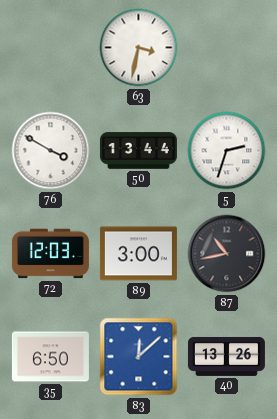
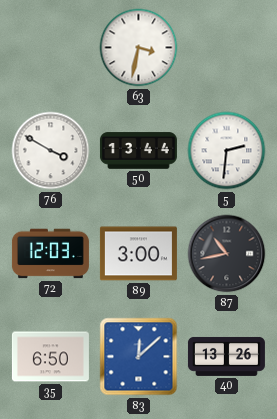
5: 2:33 -> 2:31
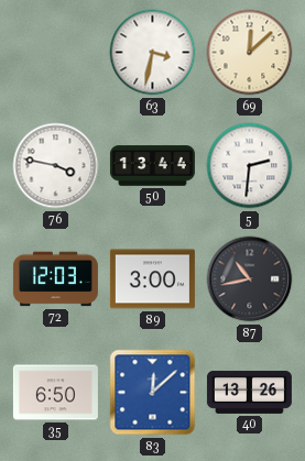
69: none -> 12:08
76: 3:50 -> 3:47
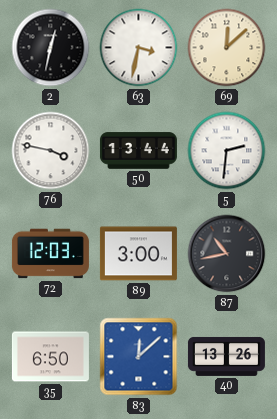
2: none -> 12:32
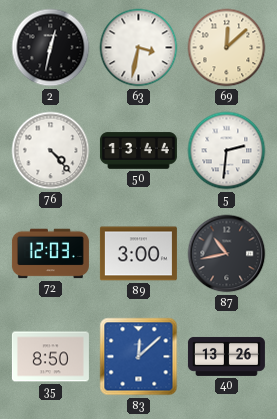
76: 3:47 -> 4:23
35: 6:50 -> 8:50
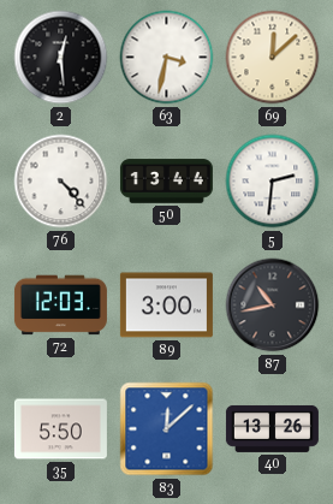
2: 12:32 -> 12:29
35: 8:50 -> 5:50
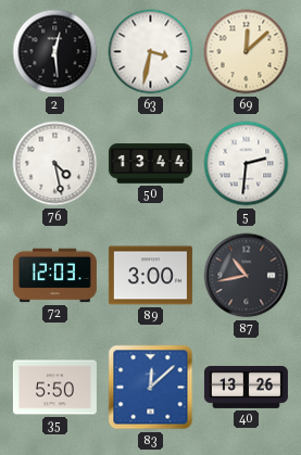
76: 4:23 -> 4:28
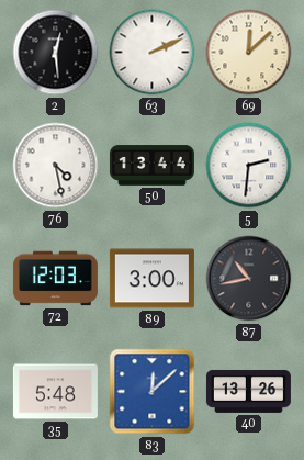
63: 3:32 -> 2:11
35: 5:50 -> 5:48
